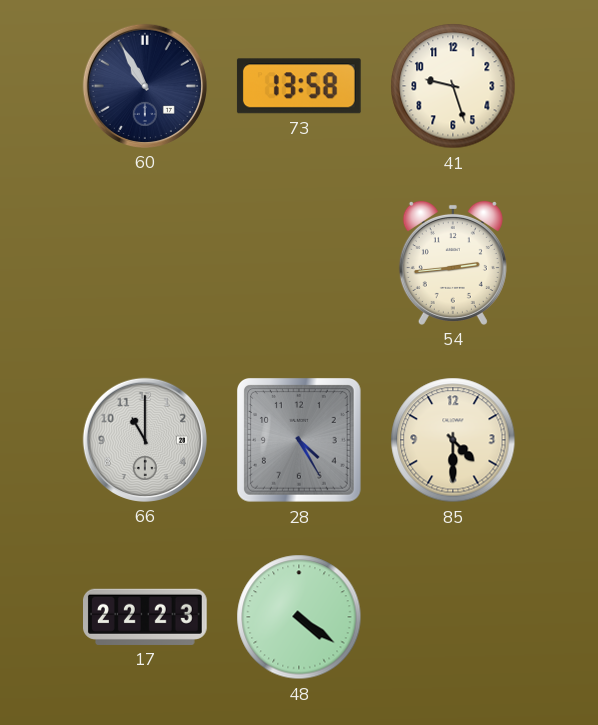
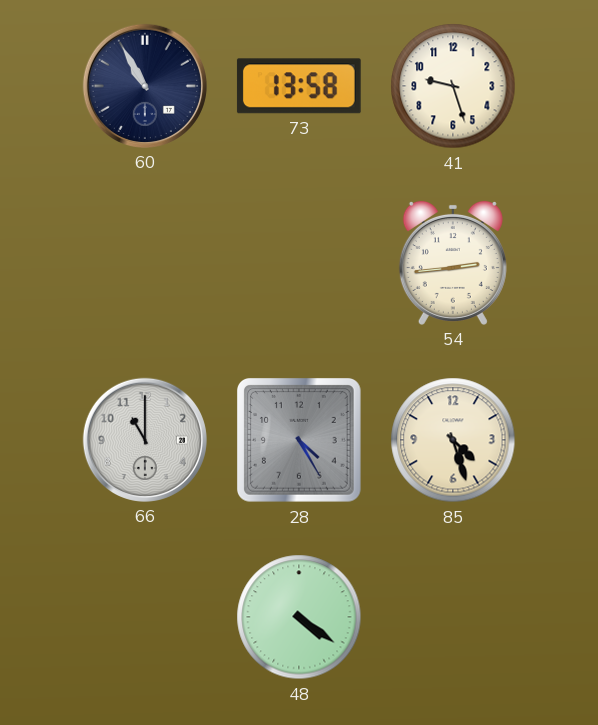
85: 4:30 -> 4:27
17: 22:23 -> none
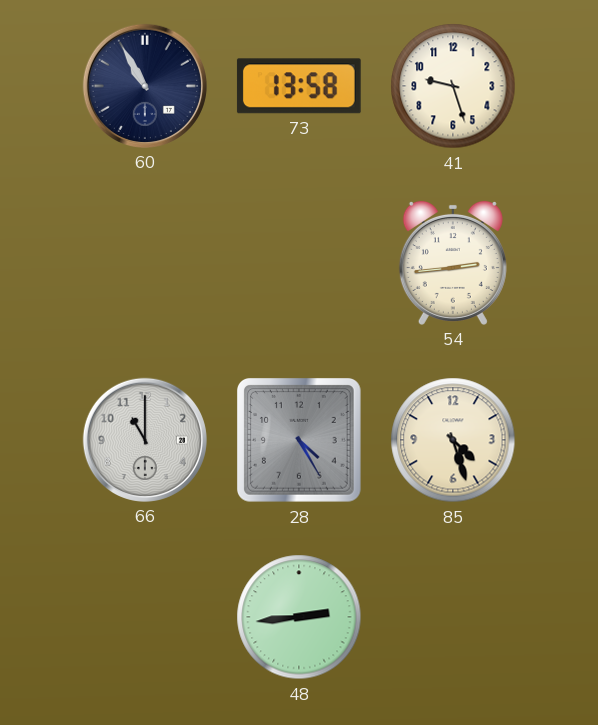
48: 4:21 -> 2:44
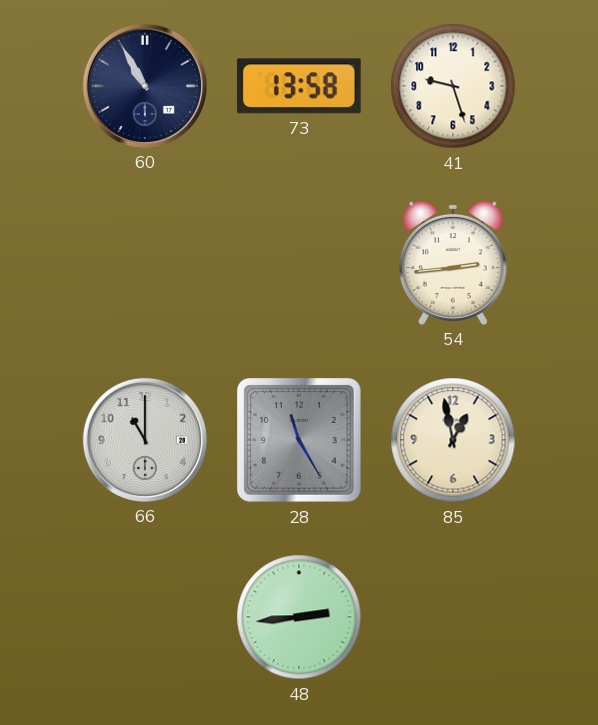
28: 4:25 -> 11:25
85: 4:27 -> 12:58
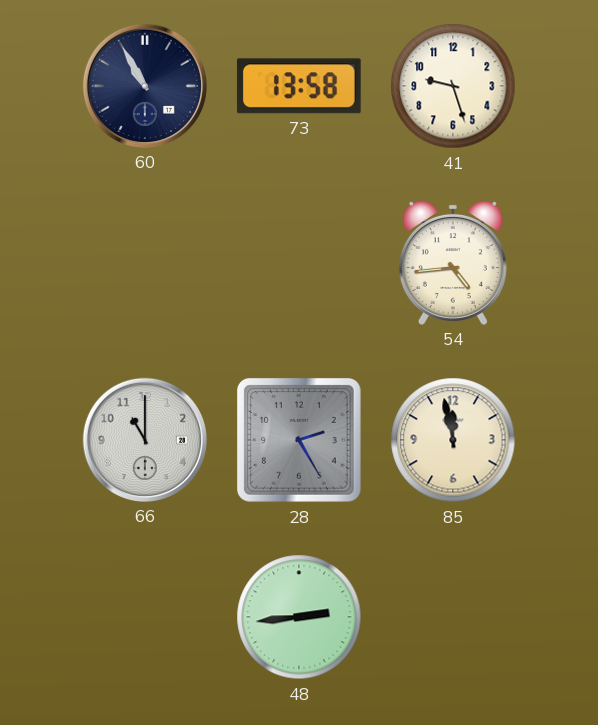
54: 2:44 -> 4:44
28: 11:25 -> 2:25
85: 12:58 -> 11:58
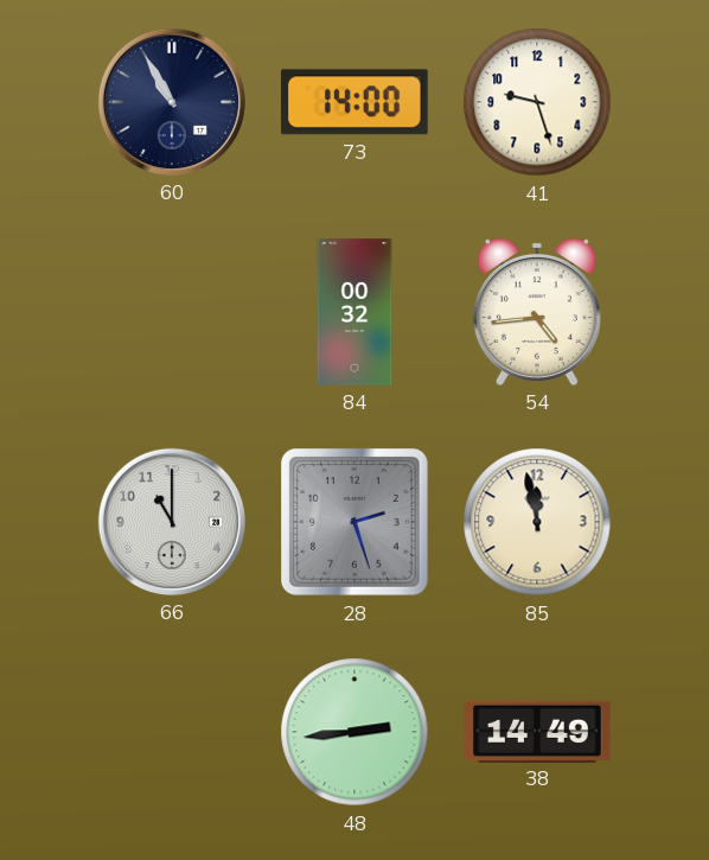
73: 13:58 -> 14:00
84: none -> 00:32
28: 2:25 -> 2:27
38: none -> 14:49
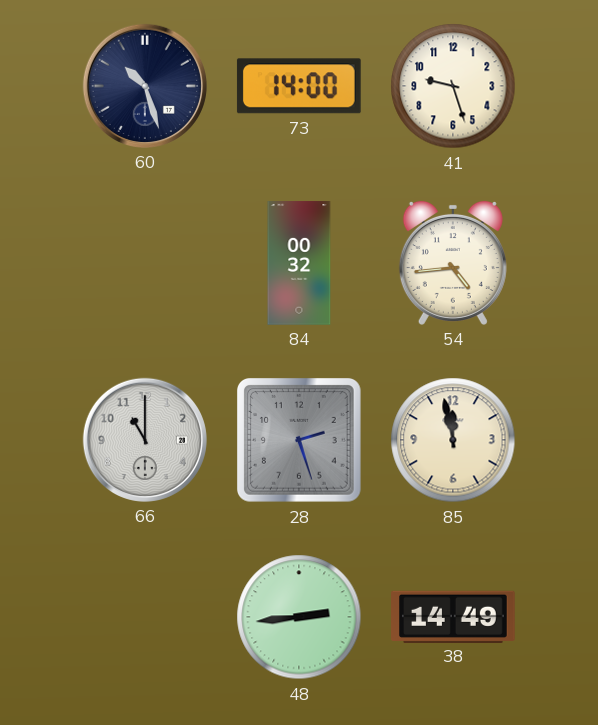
60: 10:55 -> 10:27
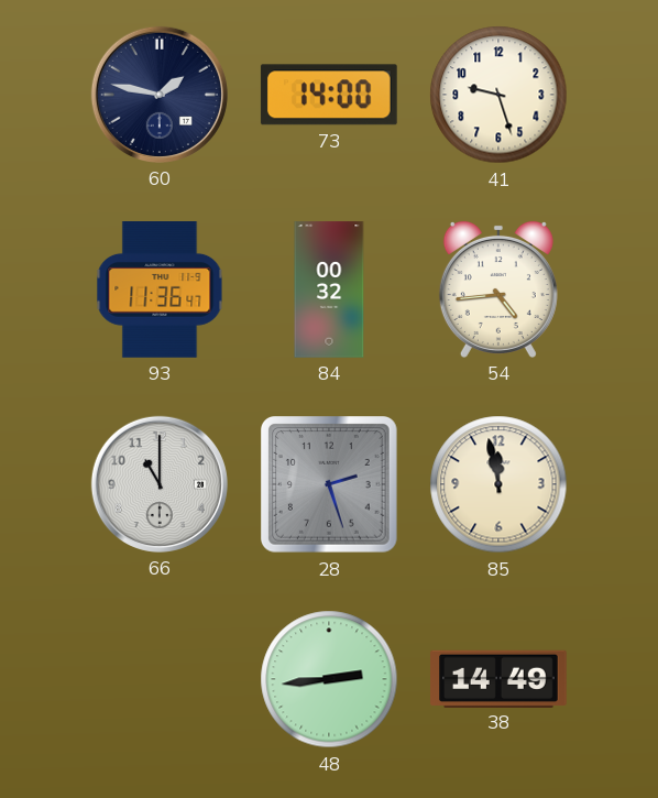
60: 10:27 -> 1:47
93: none -> 11:36
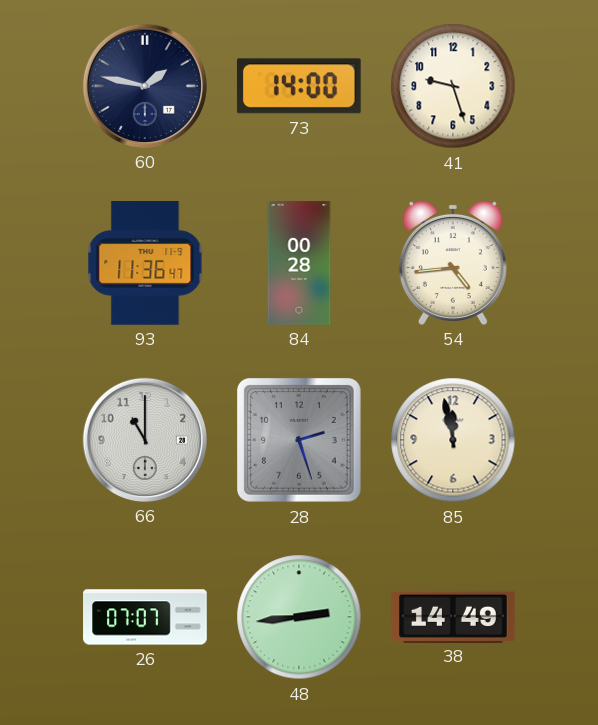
84: 00:32 -> 00:28
26: none -> 07:07
